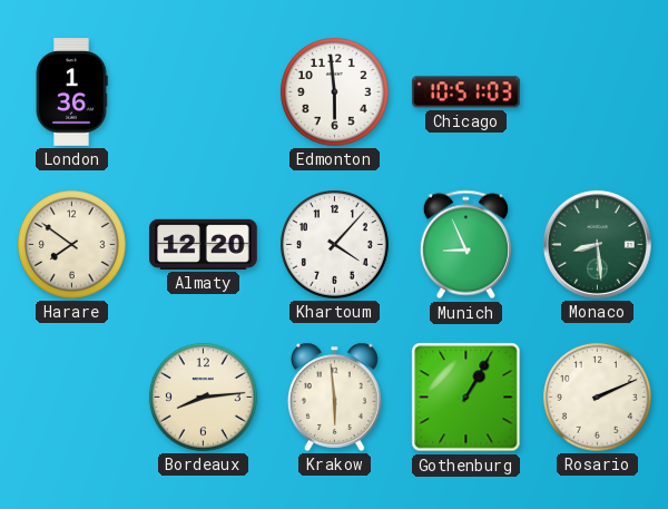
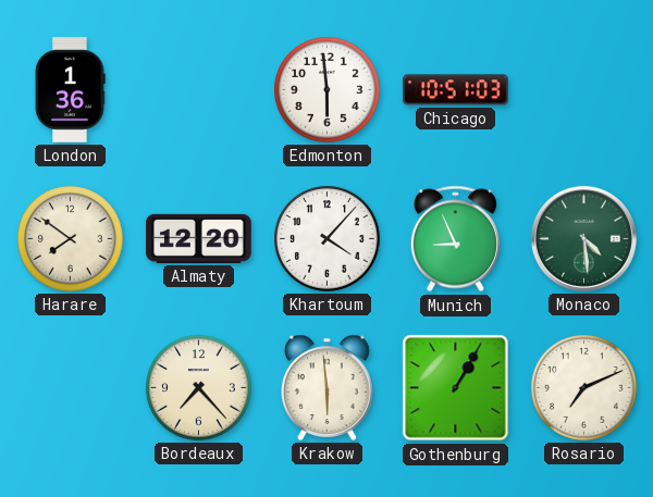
Monaco: 8:29 -> 4:29
Bordeaux: 8:14 -> 7:23
Rosario: 2:11 -> 7:11
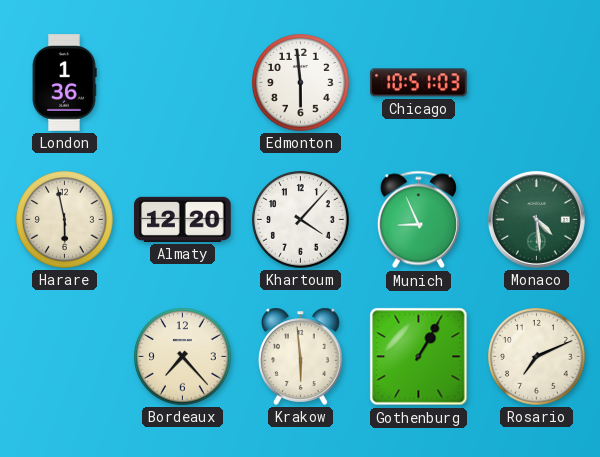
Harare: 7:51 -> 5:58
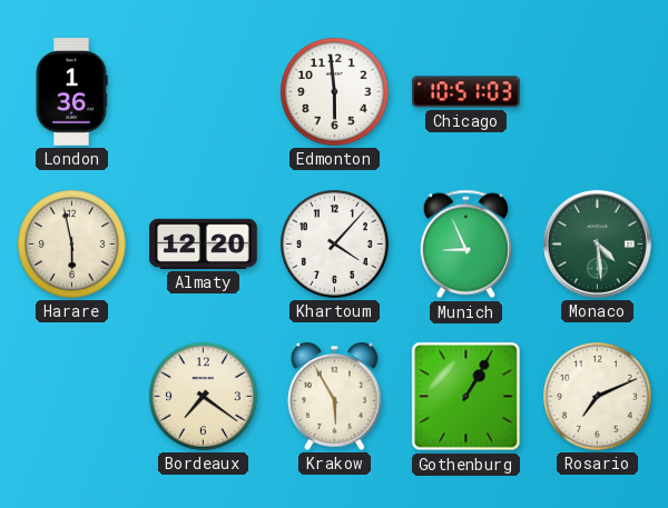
Bordeaux: 7:23 -> 7:21
Krakow: 5:59 -> 5:55
